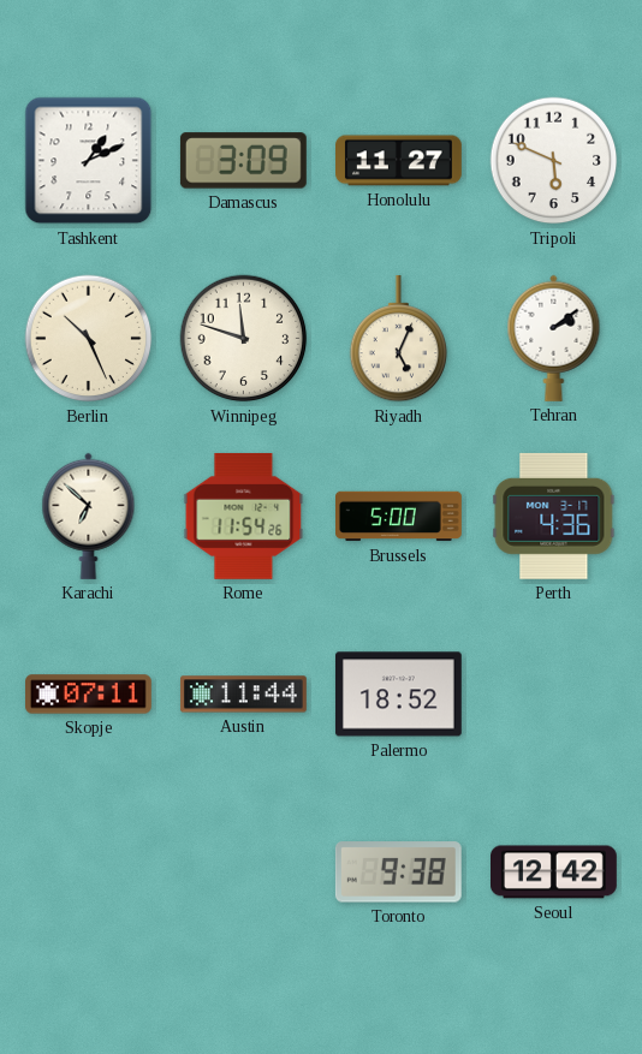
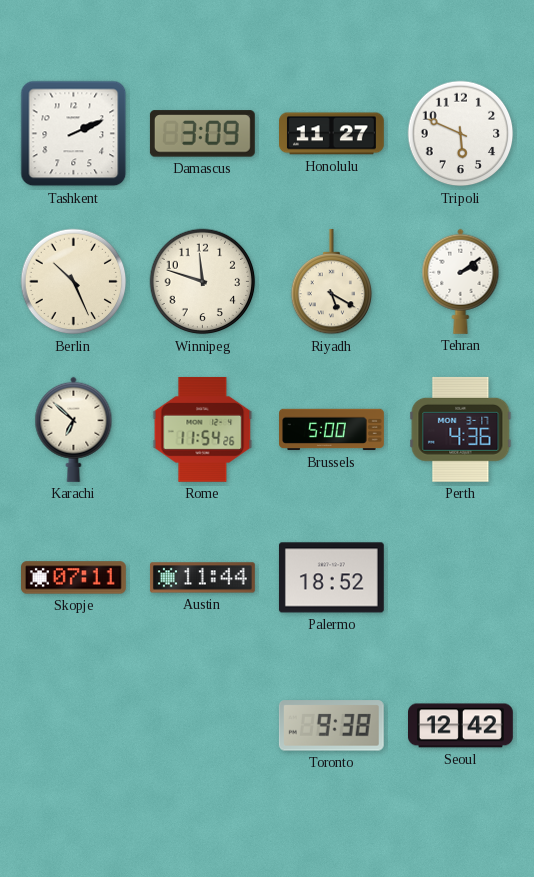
Tashkent: 1:11 -> 2:11
Riyadh: 5:04 -> 5:20
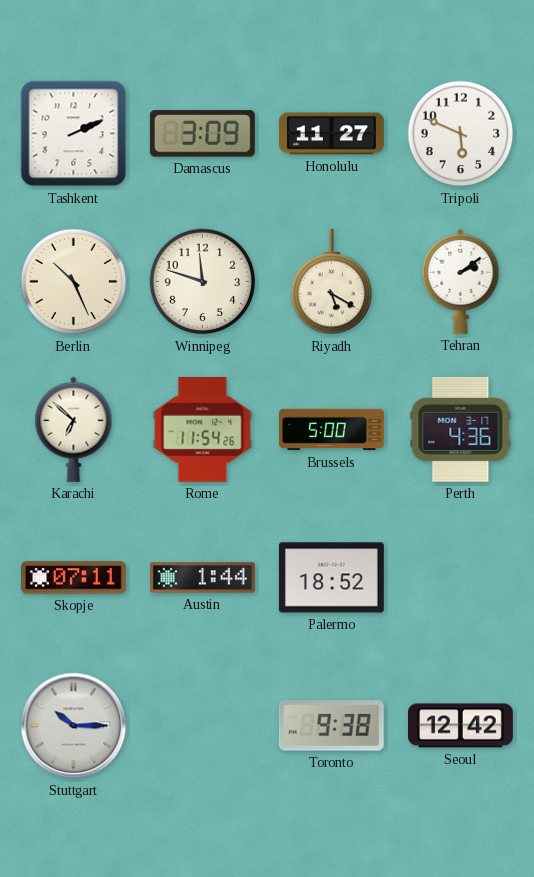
Austin: 11:44 -> 1:44
Stuttgart: none -> 10:15
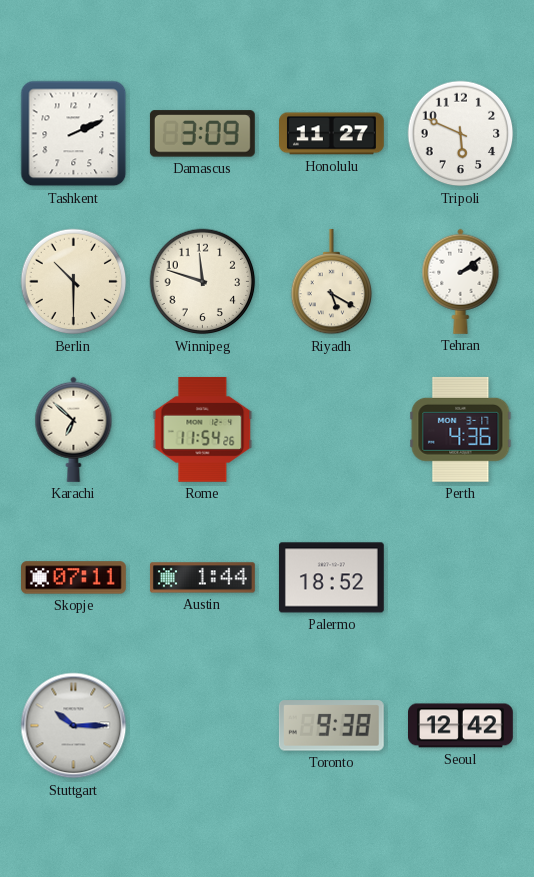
Berlin: 10:26 -> 10:30
Brussels: 5:00 -> none
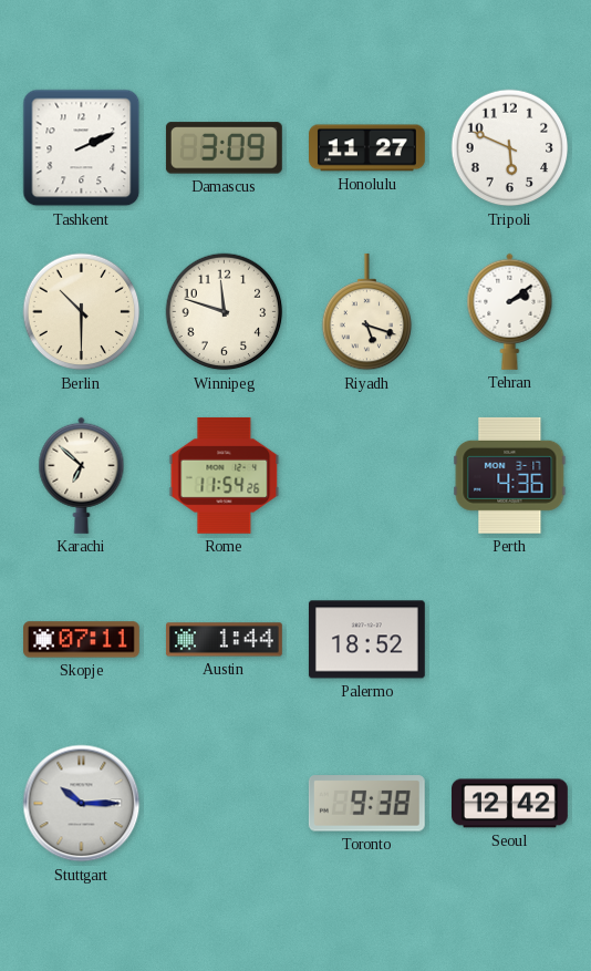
Riyadh: 5:20 -> 5:18
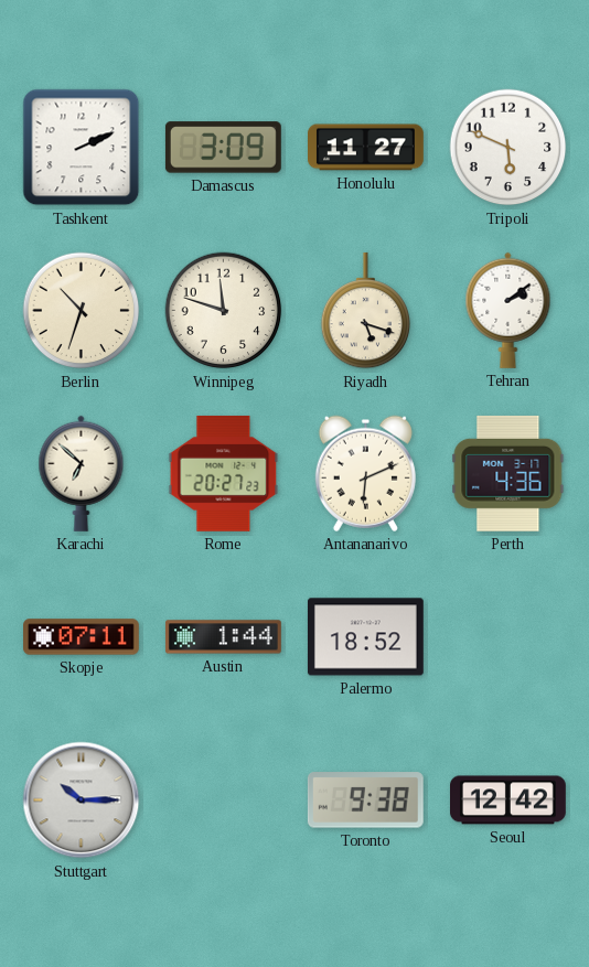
Berlin: 10:30 -> 10:33
Rome: 11:54 -> 20:27
Antananarivo: none -> 6:11
